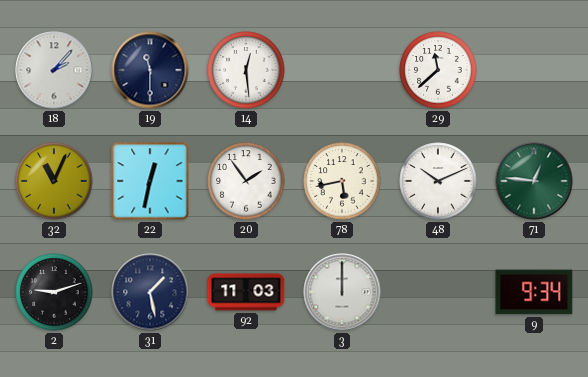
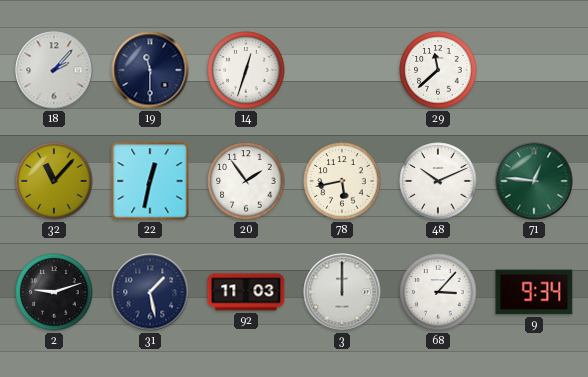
14: 12:29 -> 12:33
32: 11:04 -> 11:07
68: none -> 3:07
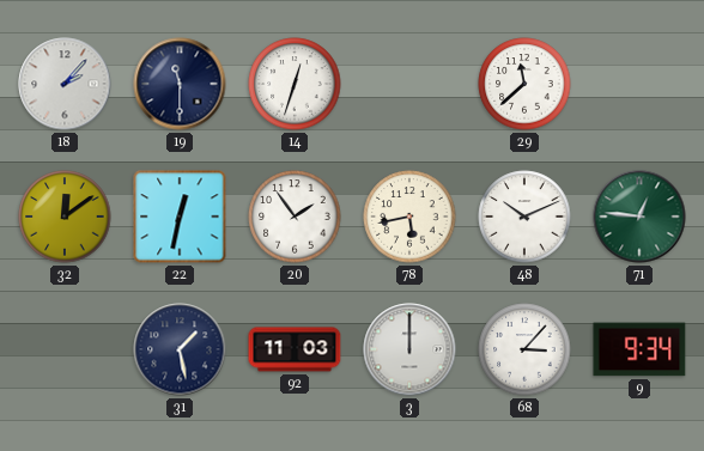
32: 11:07 -> 12:09
2: 9:12 -> none
